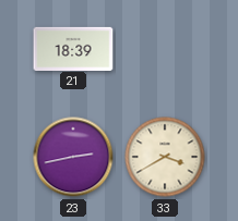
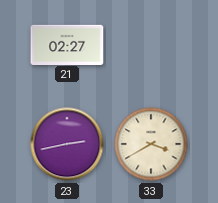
21: 18:39 -> 02:27
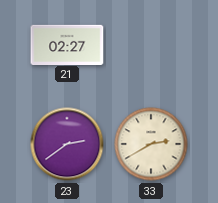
23: 2:43 -> 2:39
33: 3:40 -> 2:40
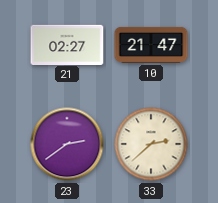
10: none -> 21:47
33: 2:40 -> 2:38
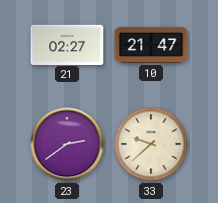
33: 2:38 -> 9:38
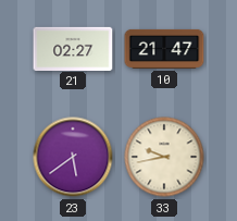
23: 2:39 -> 5:39
33: 9:38 -> 9:43
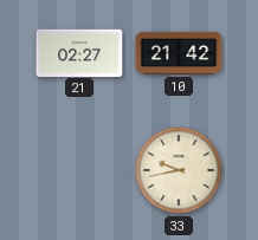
10: 21:47 -> 21:42
23: 5:39 -> none
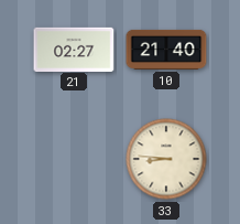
10: 21:42 -> 21:40
33: 9:43 -> 8:46
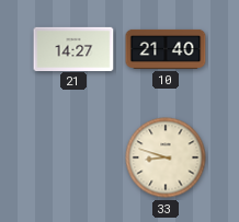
21: 02:27 -> 14:27
33: 8:46 -> 8:48
